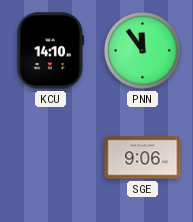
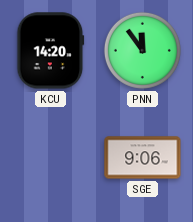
KCU: 14:10 -> 14:20
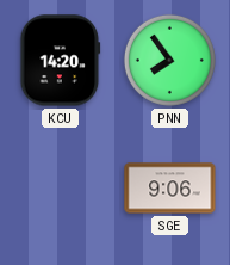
PNN: 11:54 -> 7:54
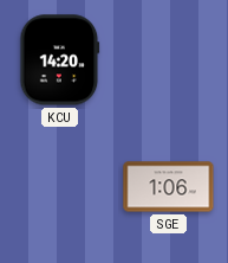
PNN: 7:54 -> none
SGE: 9:06 -> 1:06
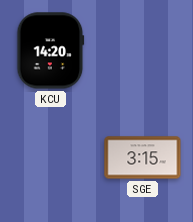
SGE: 1:06 -> 3:15
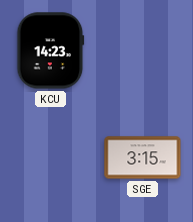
KCU: 14:20 -> 14:23
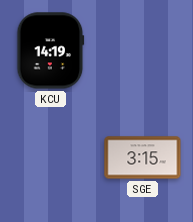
KCU: 14:23 -> 14:19
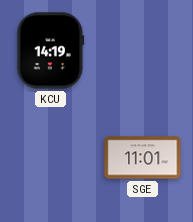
SGE: 3:15 -> 11:01
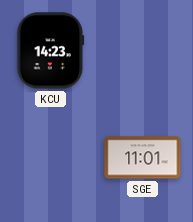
KCU: 14:19 -> 14:23
